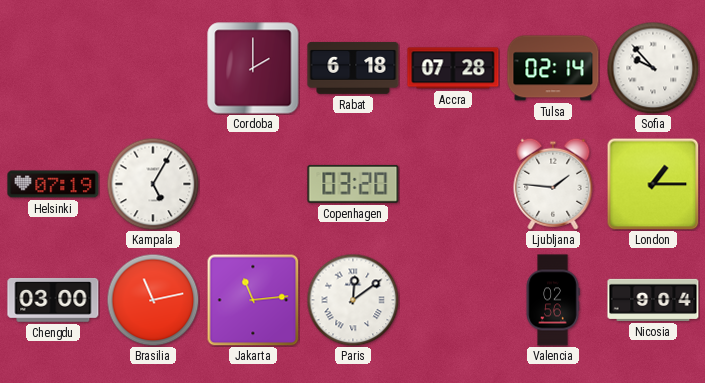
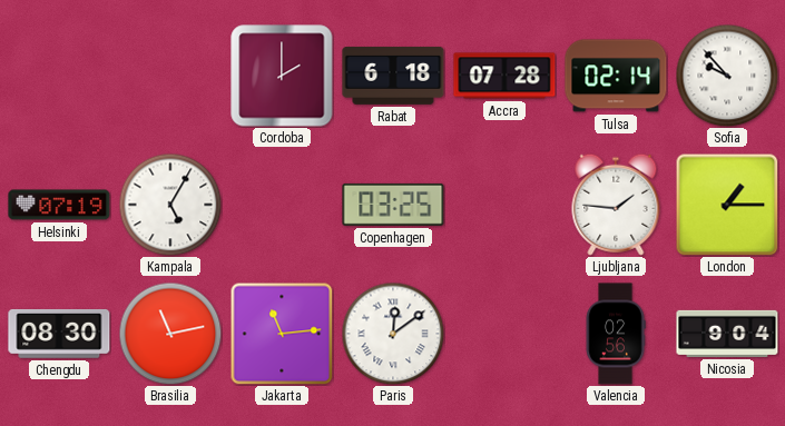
Copenhagen: 03:20 -> 03:25
Chengdu: 03:00 -> 08:30
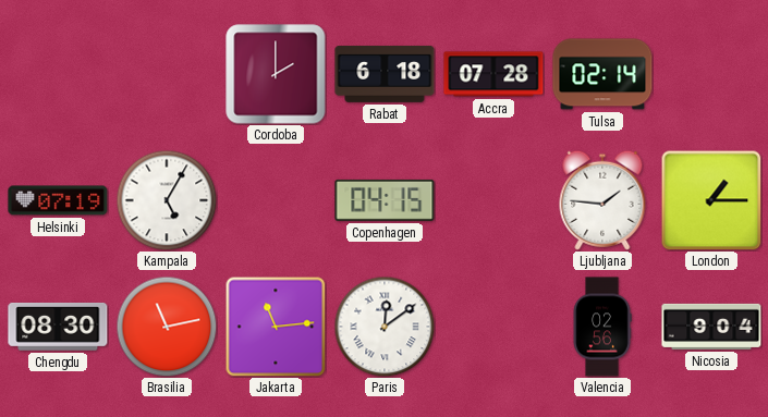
Sofia: 9:53 -> none
Copenhagen: 03:25 -> 04:15
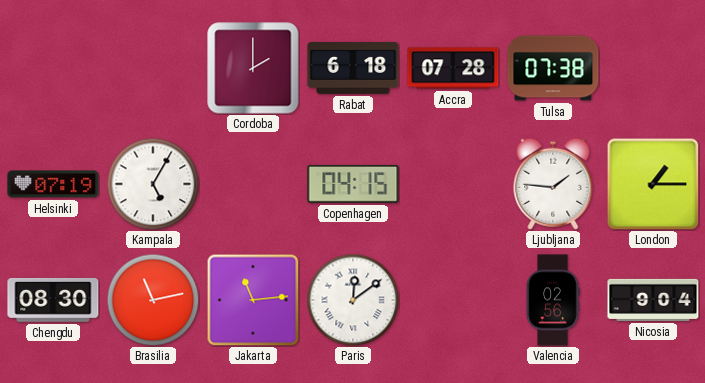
Tulsa: 02:14 -> 07:38
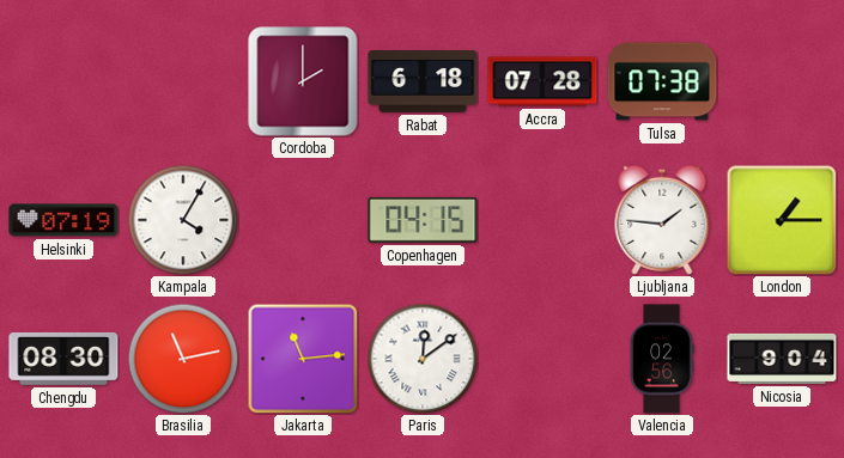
Kampala: 5:05 -> 4:05
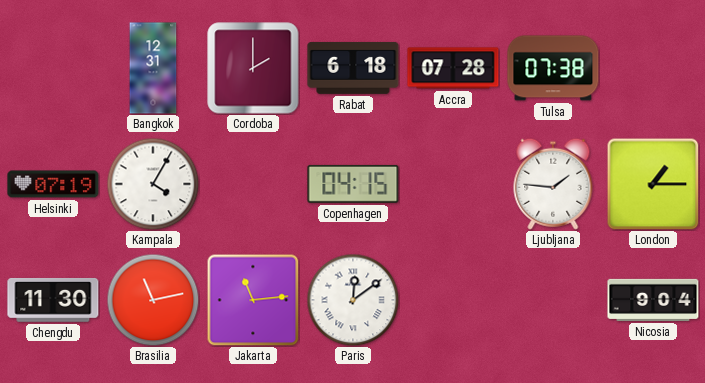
Bangkok: none -> 12:31
Chengdu: 08:30 -> 11:30
Valencia: 02:56 -> none
